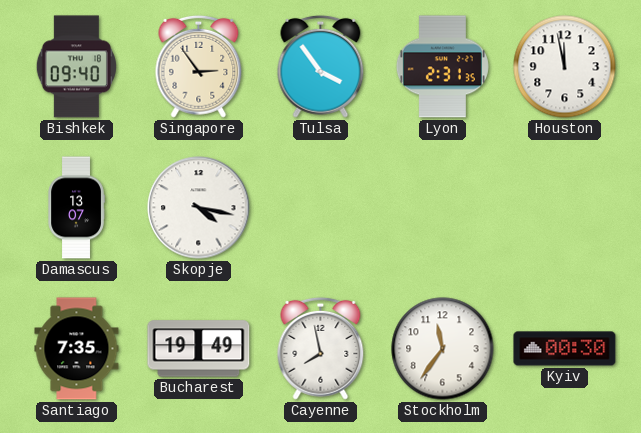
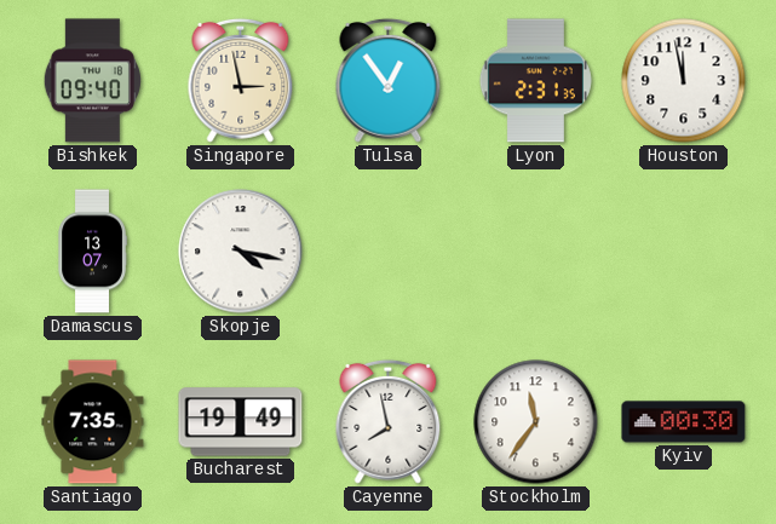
Singapore: 2:54 -> 2:58
Tulsa: 3:54 -> 12:54
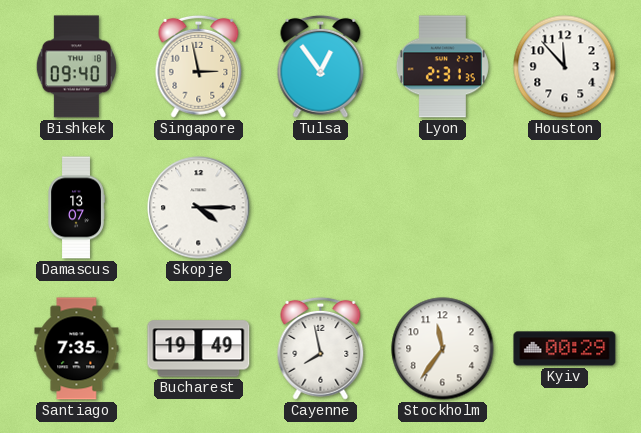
Houston: 11:58 -> 11:53
Skopje: 4:17 -> 4:15
Kyiv: 00:30 -> 00:29
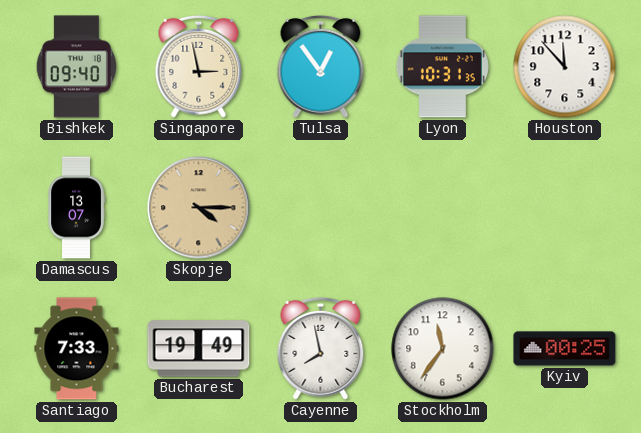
Lyon: 2:31 -> 10:31
Skopje dial: white -> champagne
Santiago: 7:35 -> 7:33
Kyiv: 00:29 -> 00:25
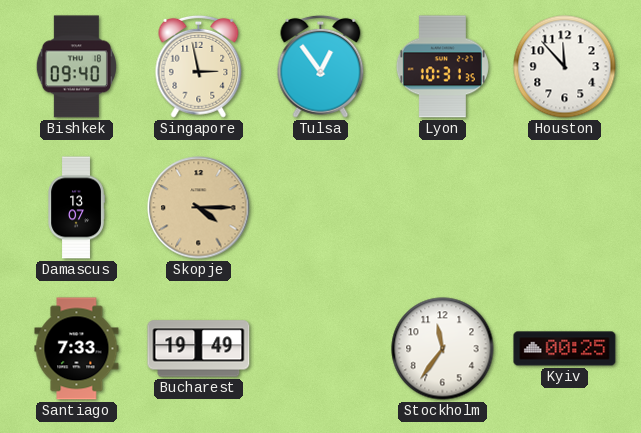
Cayenne: 7:58 -> none
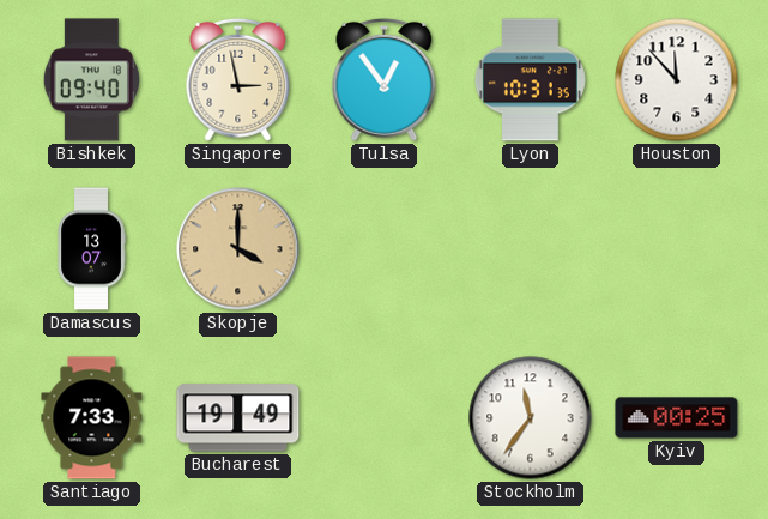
Skopje: 4:15 -> 4:00
